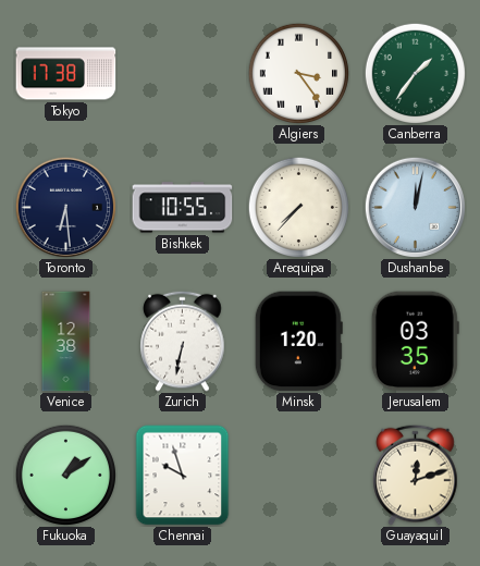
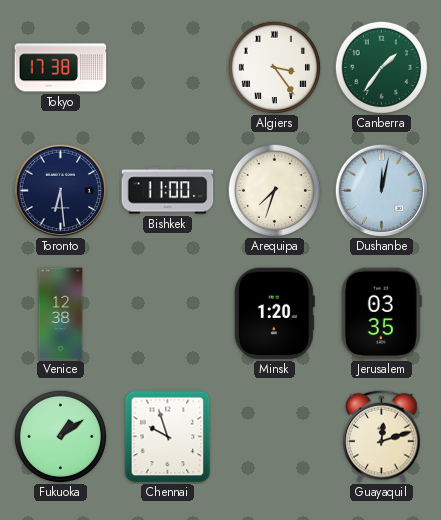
Bishkek: 10:55 -> 11:00
Arequipa: 7:37 -> 7:33
Zurich: 6:32 -> none
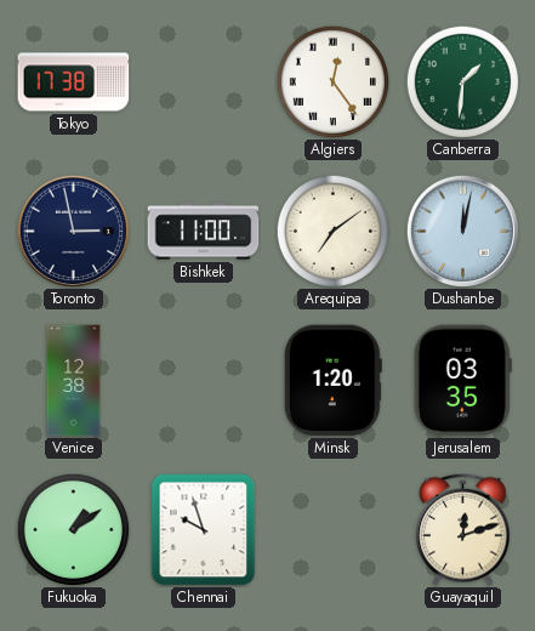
Algiers: 3:24 -> 12:24
Canberra: 1:36 -> 1:31
Toronto: 6:29 -> 2:58
Arequipa: 7:33 -> 7:09
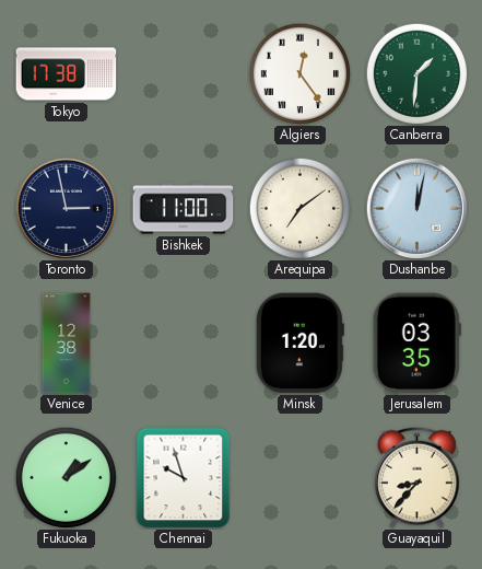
Guayaquil: 12:12 -> 8:37
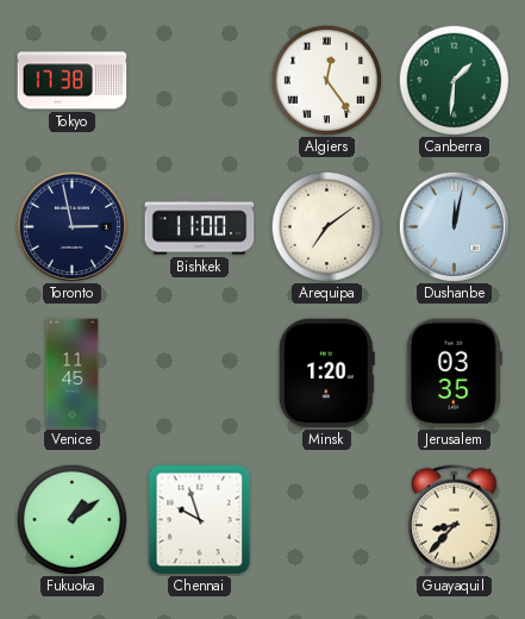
Venice: 12:38 -> 11:45
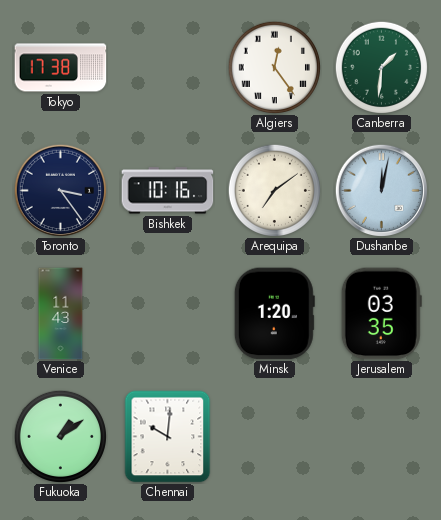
Toronto: 2:58 -> 3:24
Bishkek: 11:00 -> 10:16
Venice: 11:45 -> 11:43
Chennai: 9:57 -> 10:01
Guayaquil: 8:37 -> none
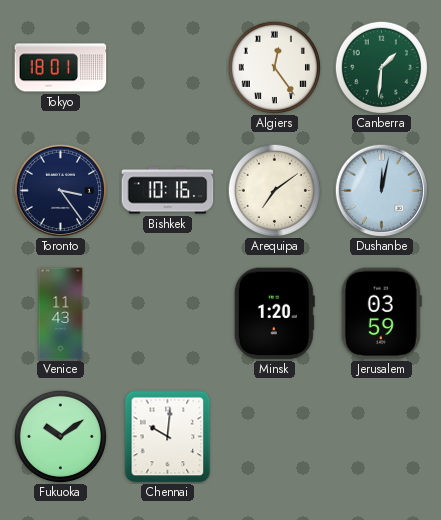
Tokyo: 17:38 -> 18:01
Jerusalem: 03:35 -> 03:59
Fukuoka: 1:09 -> 10:09
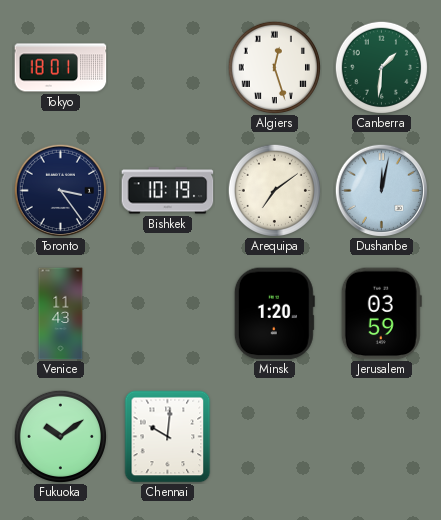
Algiers: 12:24 -> 12:27
Bishkek: 10:16 -> 10:19
